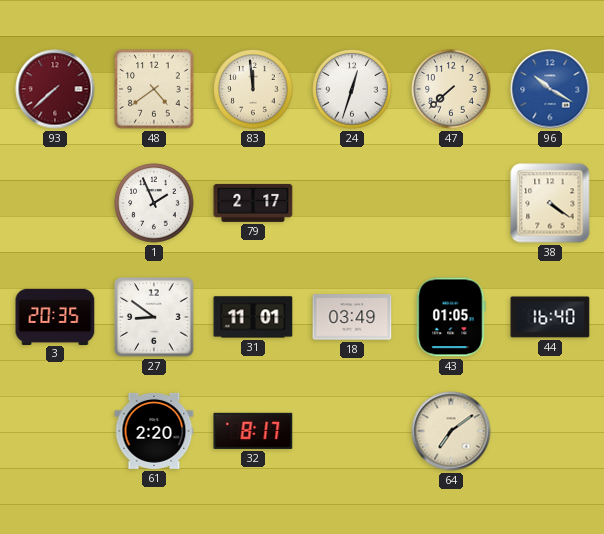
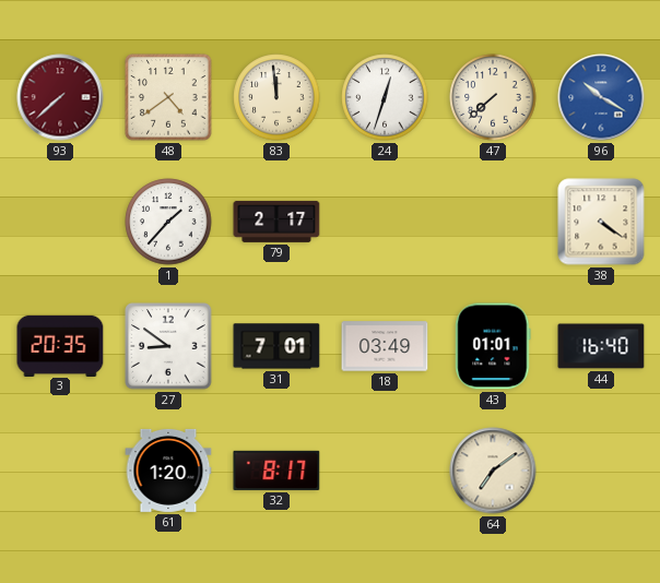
1: 1:56 -> 1:37
31: 11:01 -> 7:01
43: 01:05 -> 01:01
61: 2:20 -> 1:20
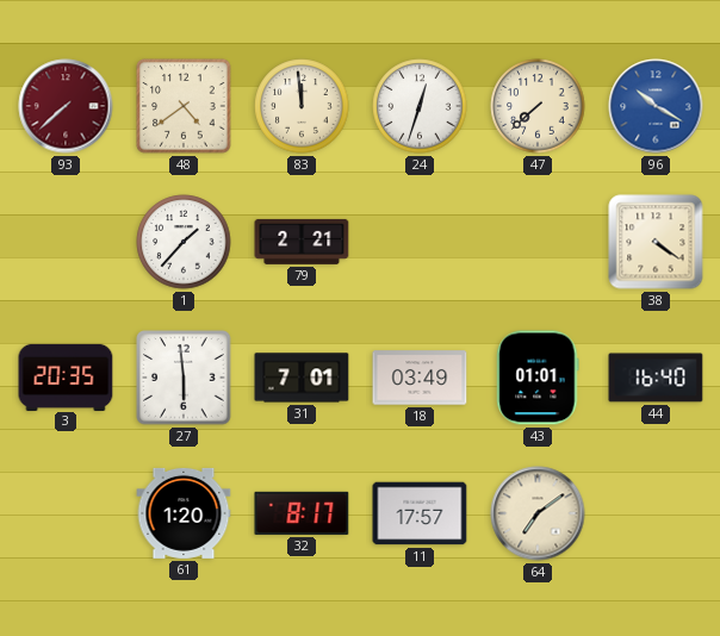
79: 2:17 -> 2:21
27: 8:51 -> 5:59
11: none -> 17:57
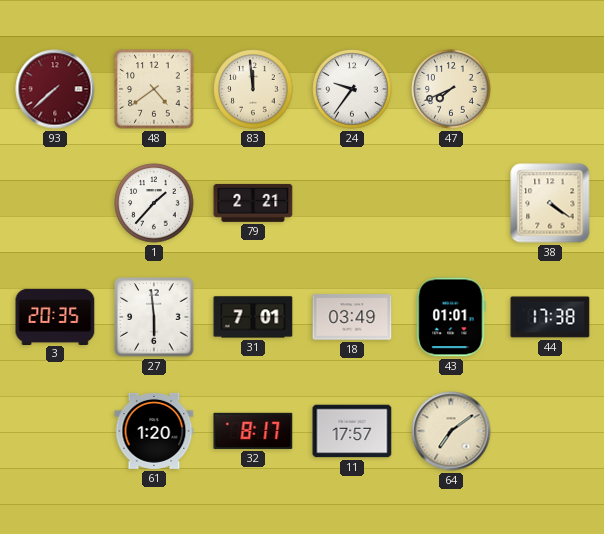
24: 12:33 -> 9:36
47: 7:38 -> 7:41
96: 10:20 -> none
44: 16:40 -> 17:38
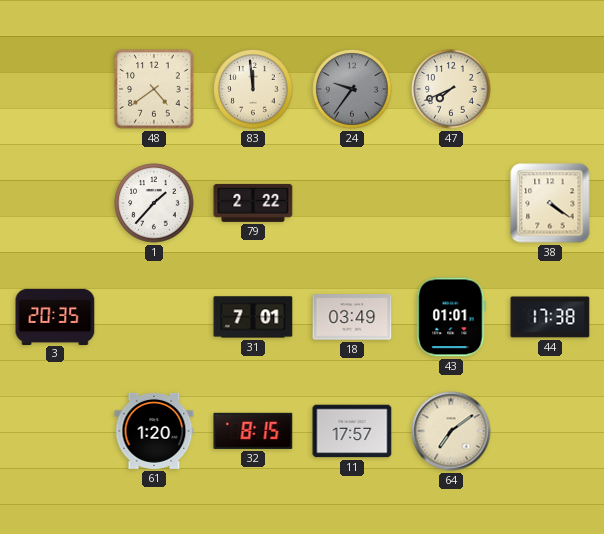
93: 7:38 -> none
24 dial: white -> grey
79: 2:21 -> 2:22
27: 5:59 -> none
32: 8:17 -> 8:15
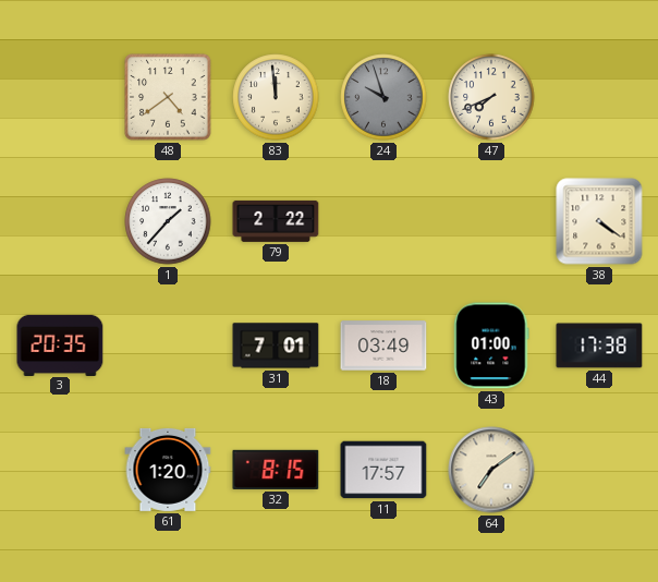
24: 9:36 -> 9:57
43: 01:01 -> 01:00
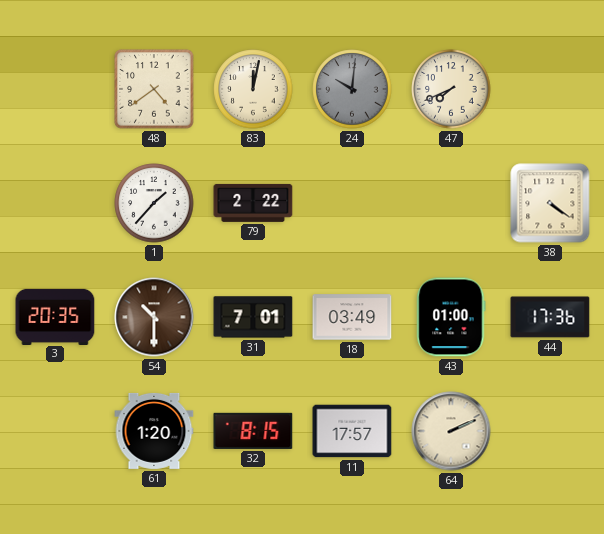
83: 11:59 -> 12:02
24: 9:57 -> 10:01
54: none -> 10:30
44: 17:38 -> 17:36
64: 7:09 -> 2:11
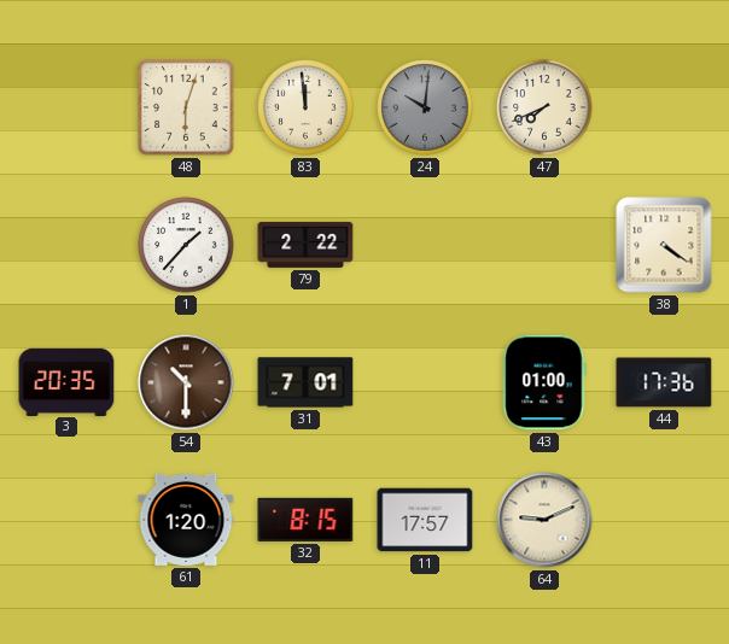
48: 4:39 -> 6:03
83: 12:02 -> 11:59
18: 03:49 -> none
64: 2:11 -> 9:11
